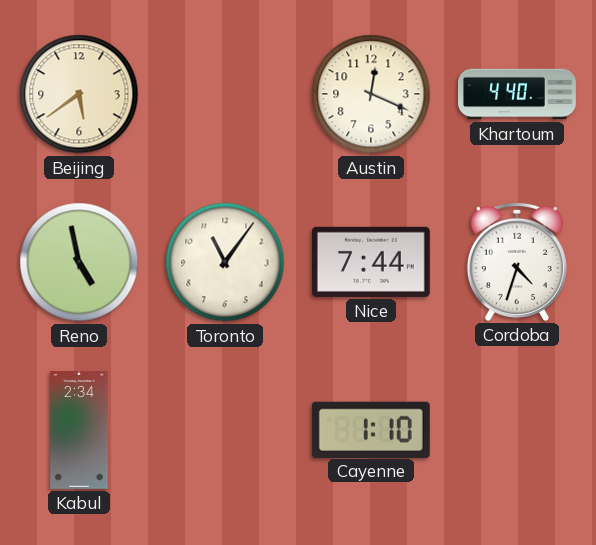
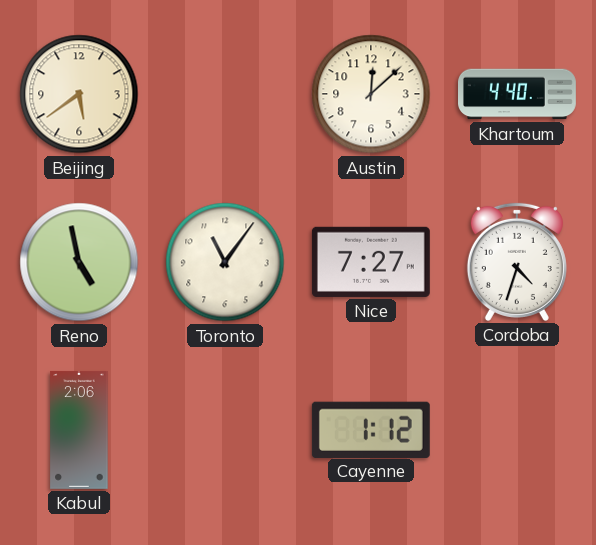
Austin: 12:19 -> 12:08
Nice: 7:44 -> 7:27
Kabul: 2:34 -> 2:06
Cayenne: 1:10 -> 1:12
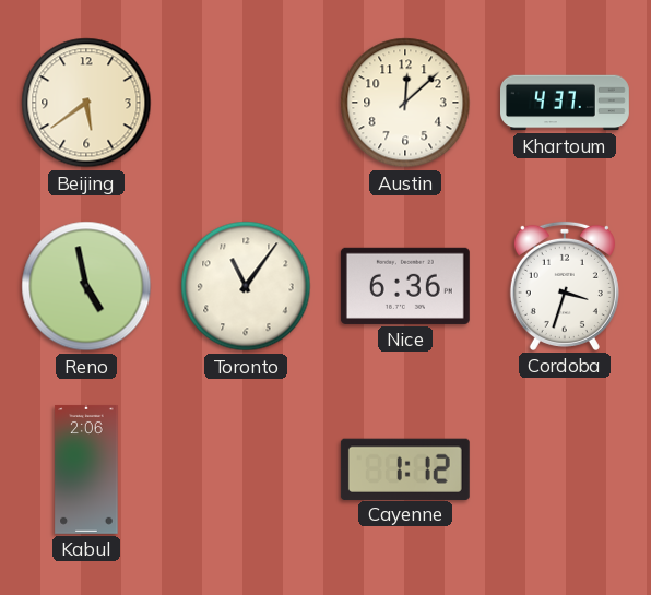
Khartoum: 4:40 -> 4:37
Nice: 7:27 -> 6:36
Cordoba: 4:33 -> 3:33
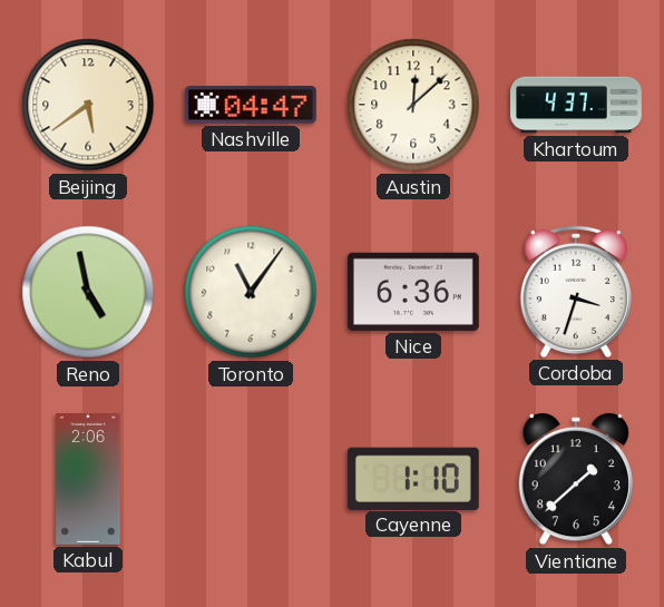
Nashville: none -> 04:47
Cayenne: 1:12 -> 1:10
Vientiane: none -> 1:38
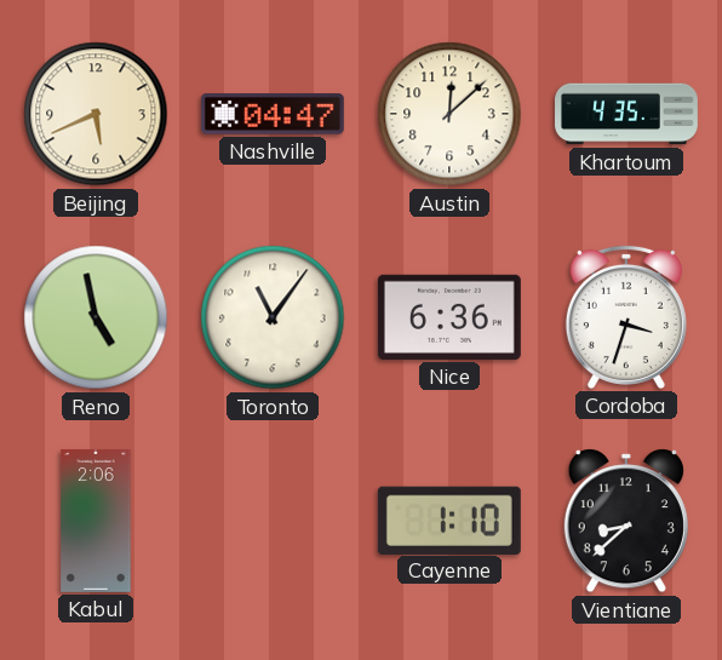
Beijing: 5:39 -> 5:41
Khartoum: 4:37 -> 4:35
Vientiane: 1:38 -> 8:38
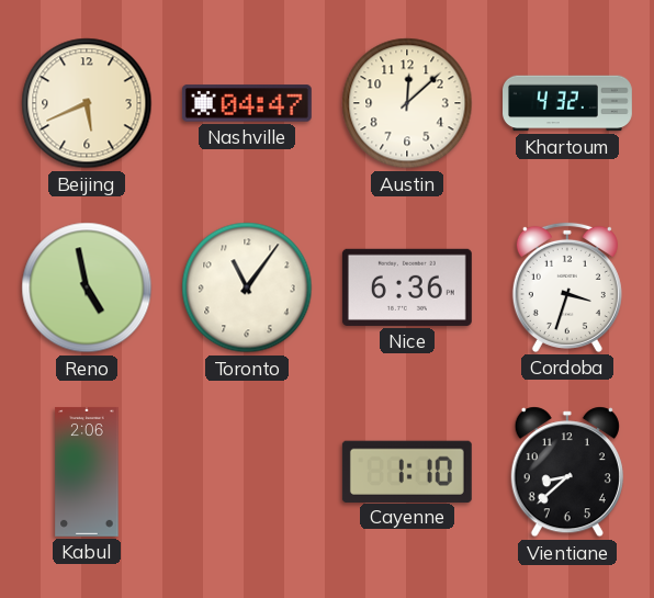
Khartoum: 4:35 -> 4:32
